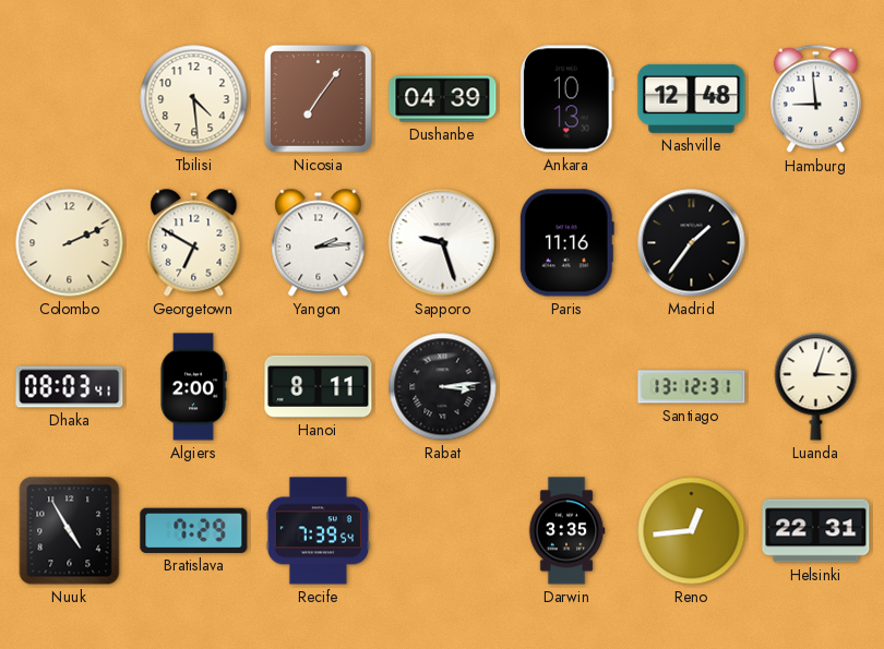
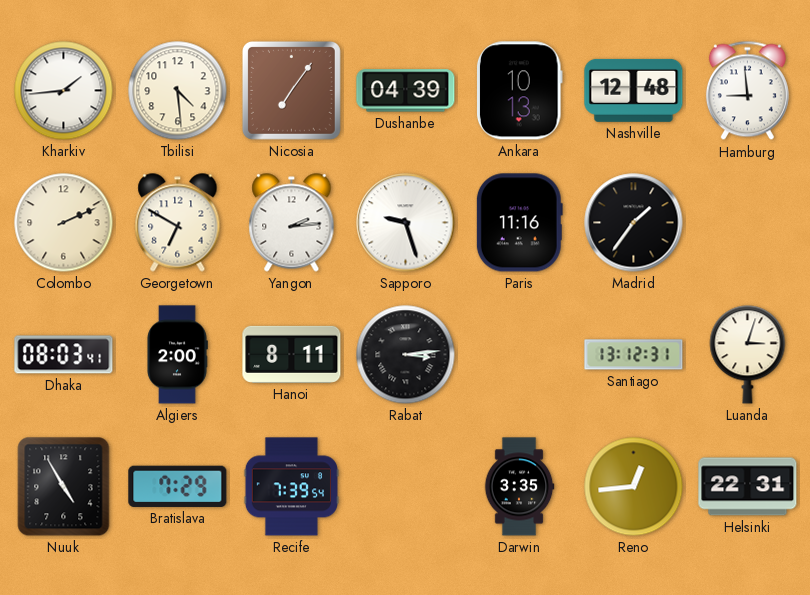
Kharkiv: none -> 1:44
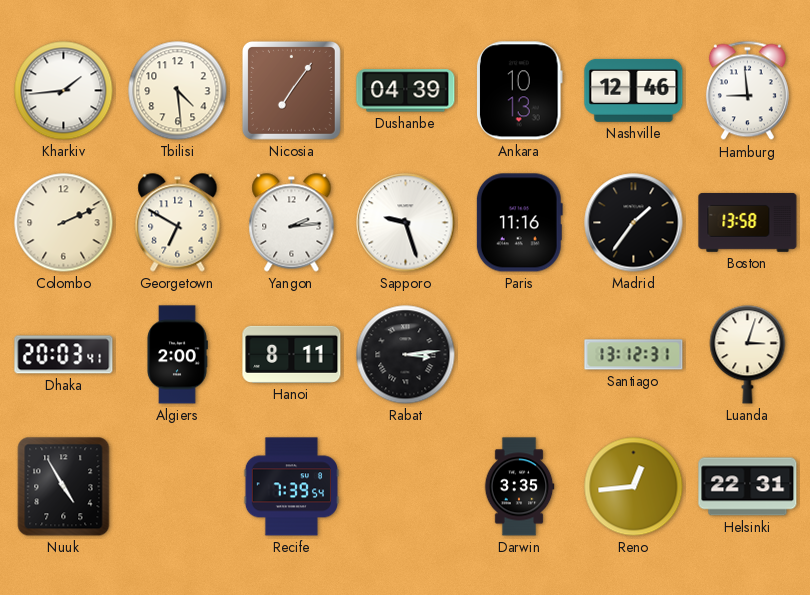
Nashville: 12:48 -> 12:46
Boston: none -> 13:58
Dhaka: 08:03 -> 20:03
Bratislava: 7:29 -> none
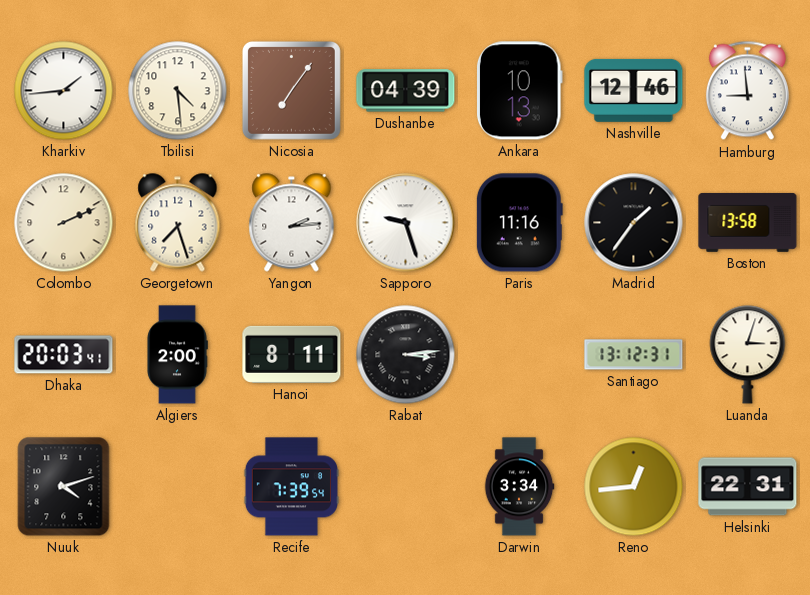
Georgetown: 6:50 -> 7:27
Nuuk: 4:55 -> 4:12
Darwin: 3:35 -> 3:34
